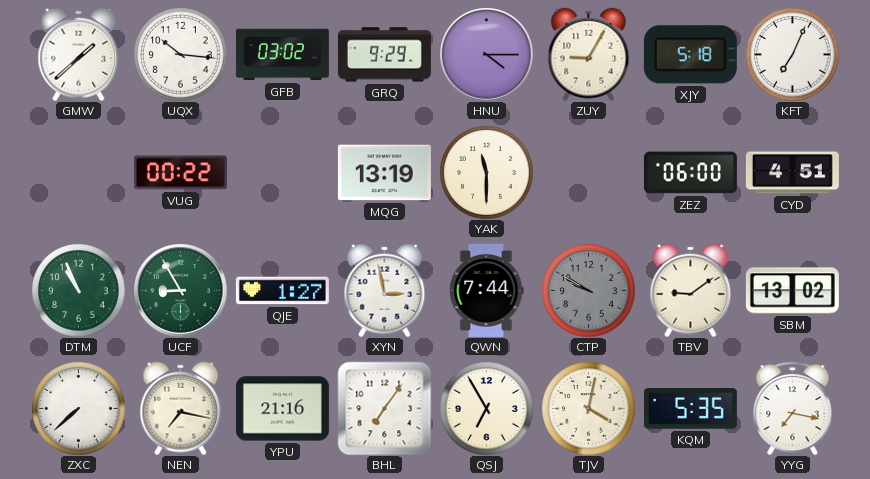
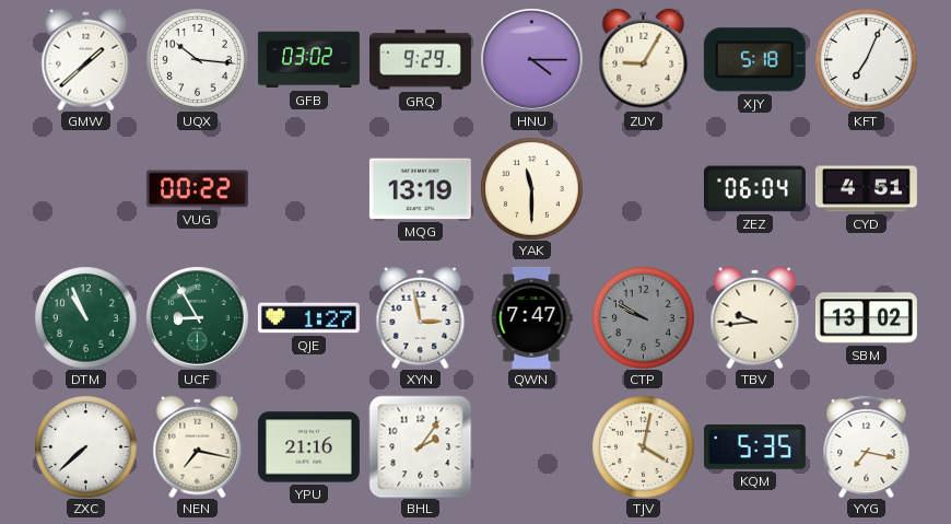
ZEZ: 06:00 -> 06:04
QWN: 7:44 -> 7:47
TBV: 9:09 -> 9:44
BHL: 7:06 -> 2:06
QSJ: 6:55 -> none
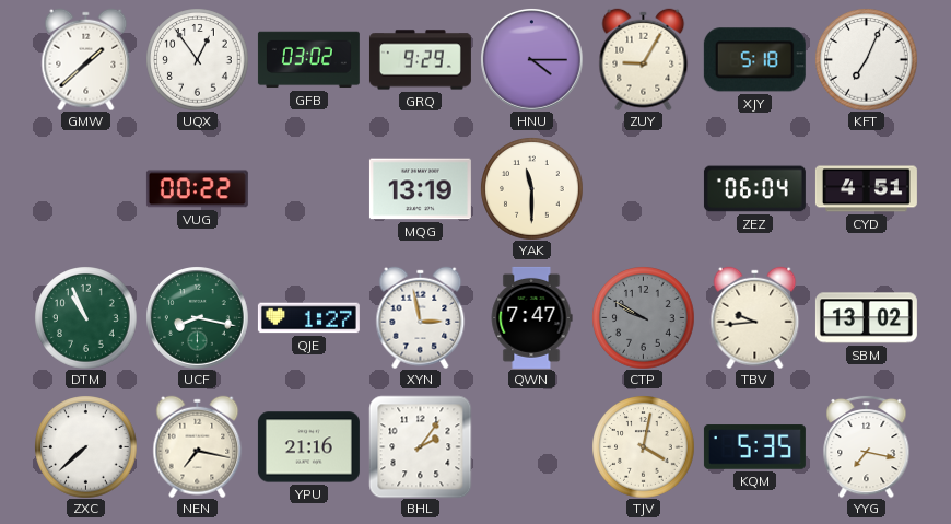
UQX: 10:16 -> 12:54
UCF: 8:55 -> 8:17
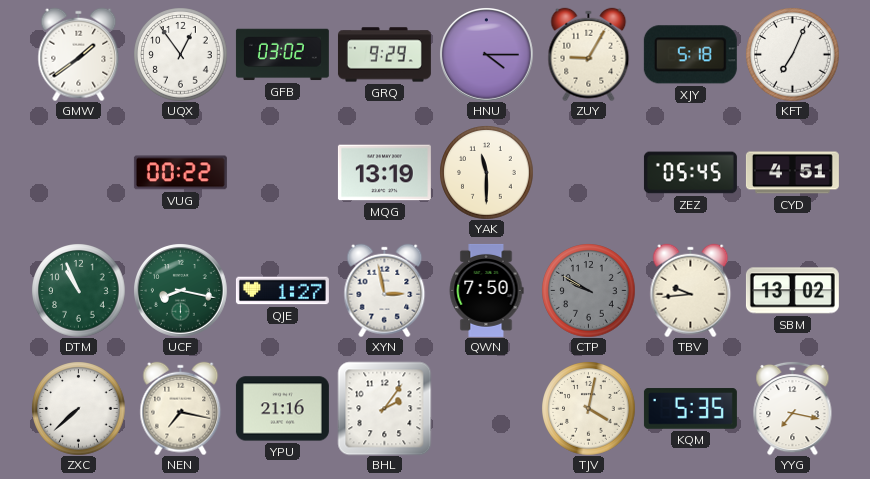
GMW: 1:38 -> 1:39
ZEZ: 06:04 -> 05:45
QWN: 7:47 -> 7:50
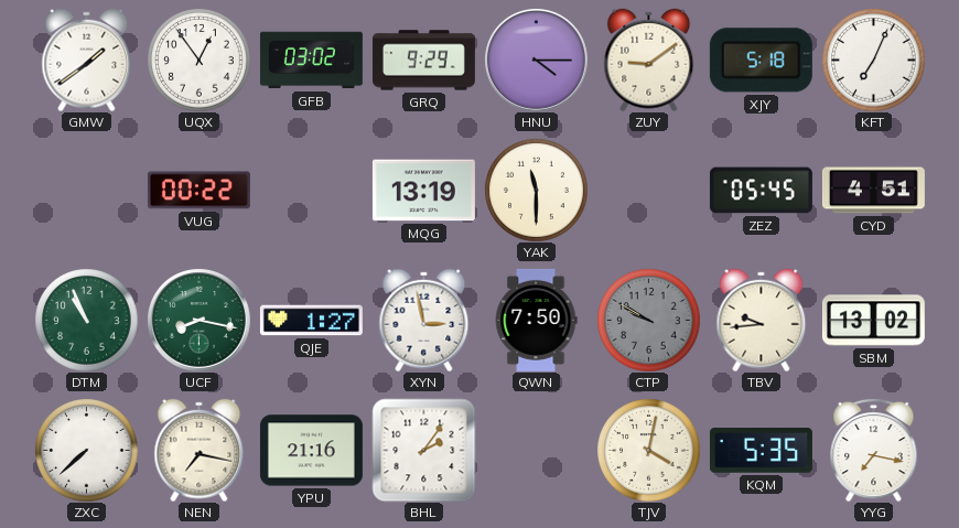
ZUY: 9:05 -> 9:09
